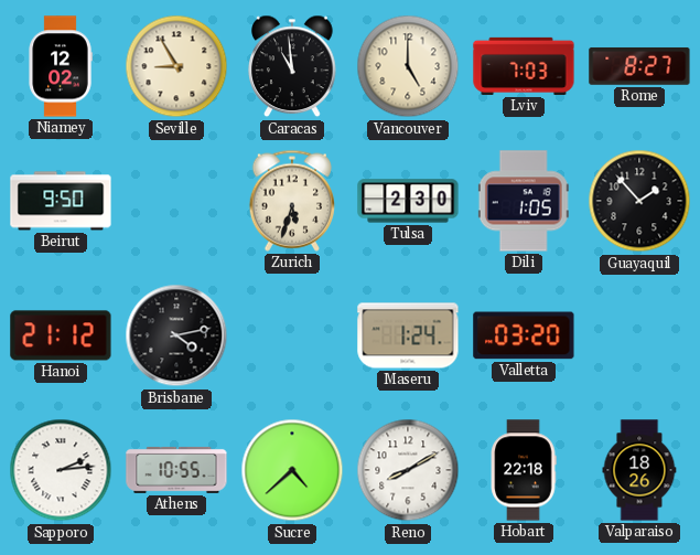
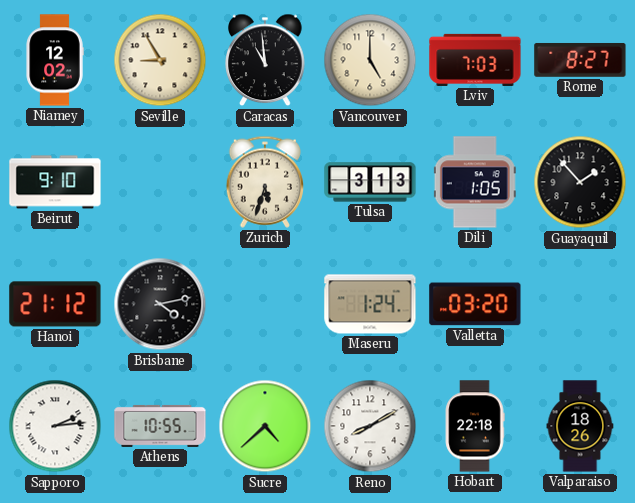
Beirut: 9:50 -> 9:10
Tulsa: 2:30 -> 3:13
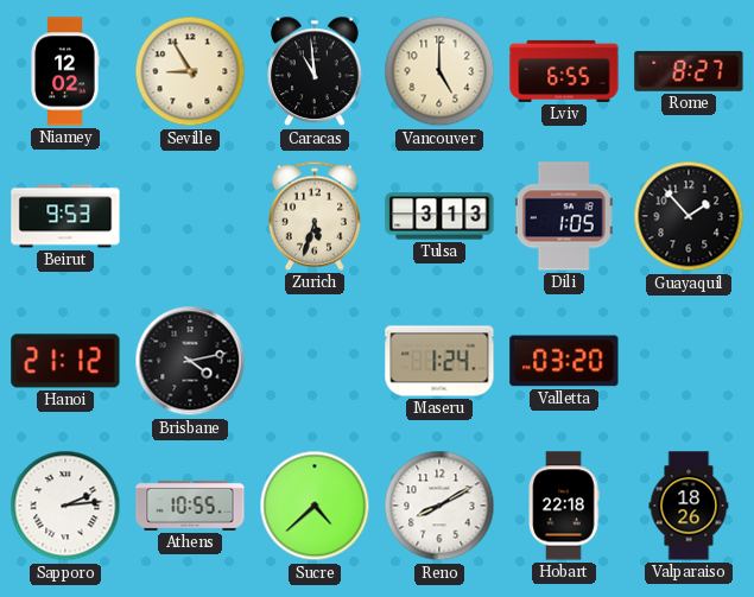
Lviv: 7:03 -> 6:55
Beirut: 9:10 -> 9:53
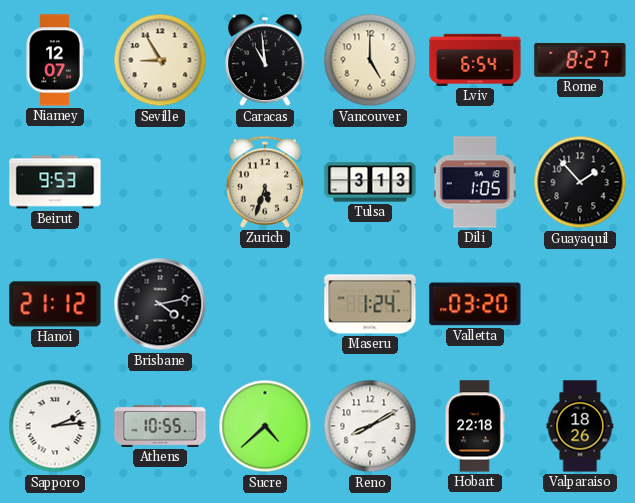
Niamey: 12:02 -> 12:07
Lviv: 6:55 -> 6:54
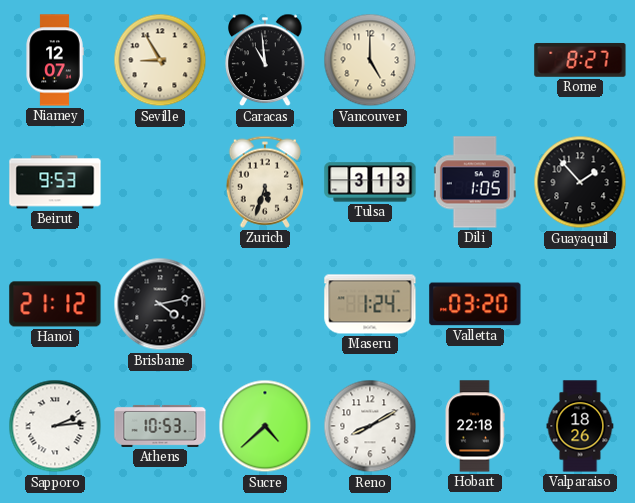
Lviv: 6:54 -> none
Athens: 10:55 -> 10:53
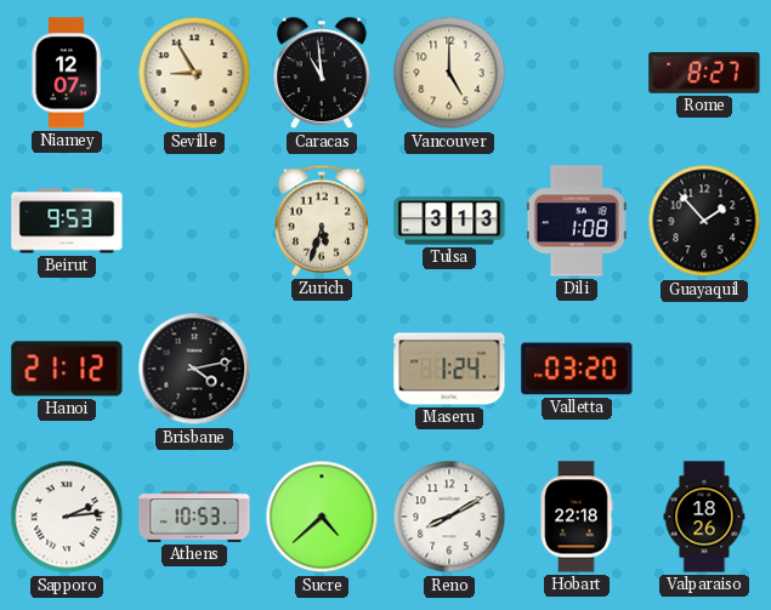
Dili: 1:05 -> 1:08
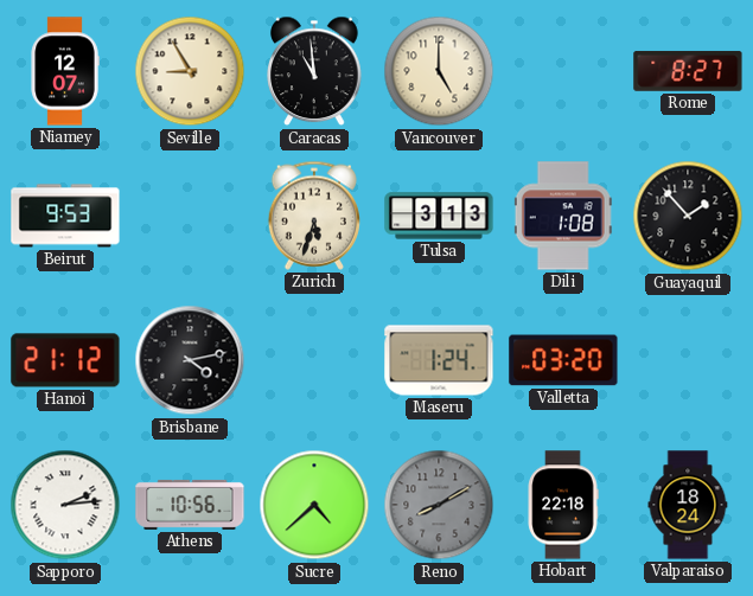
Athens: 10:53 -> 10:56
Reno dial: white -> grey
Valparaiso: 18:26 -> 18:24
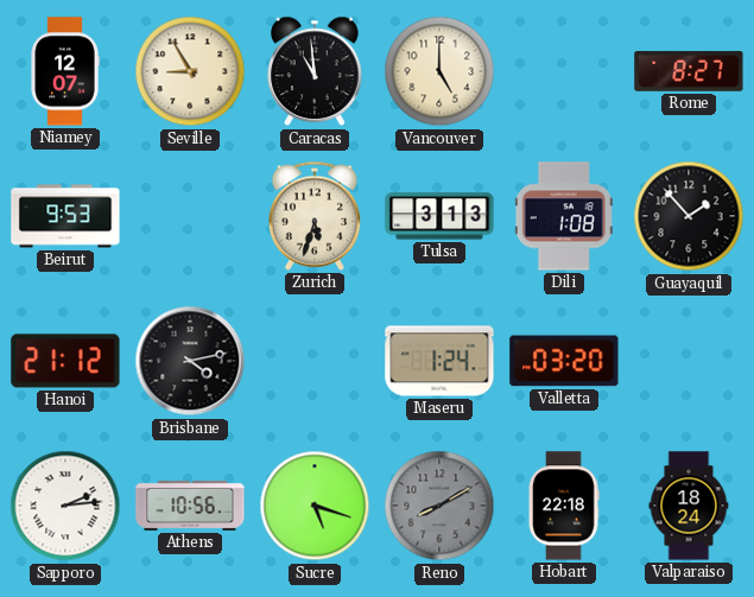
Sucre: 4:38 -> 5:18
